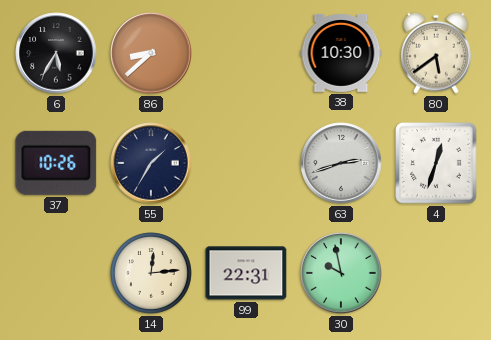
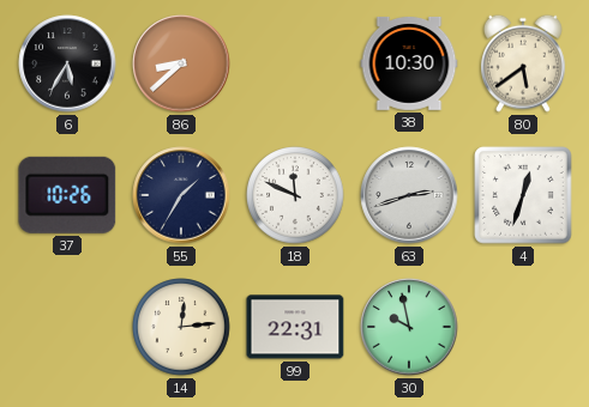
18: none -> 11:49
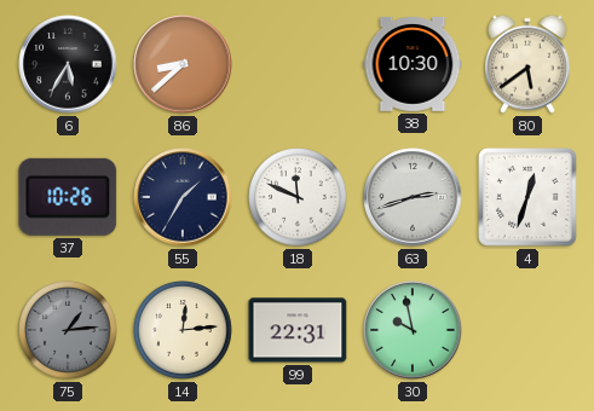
75: none -> 1:14
